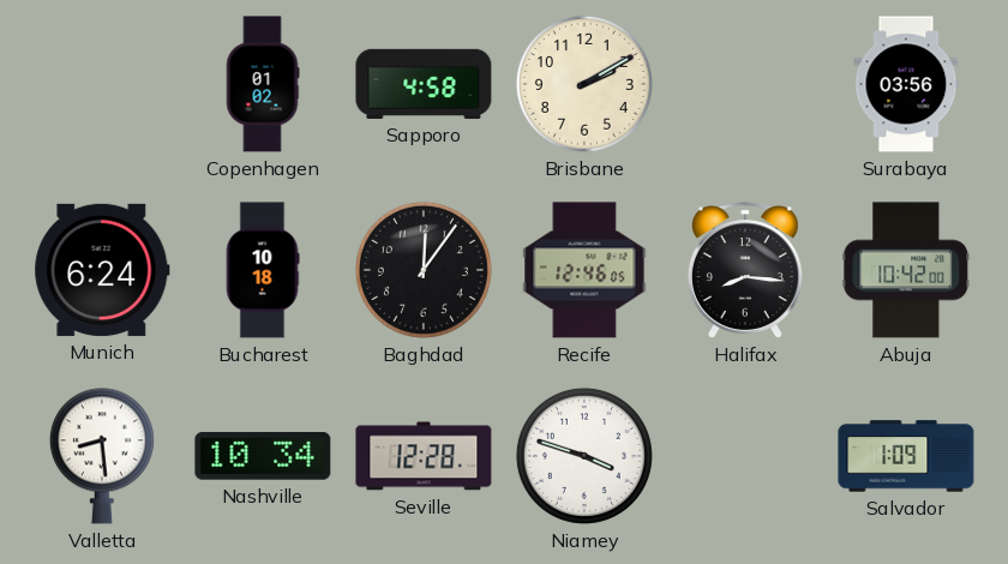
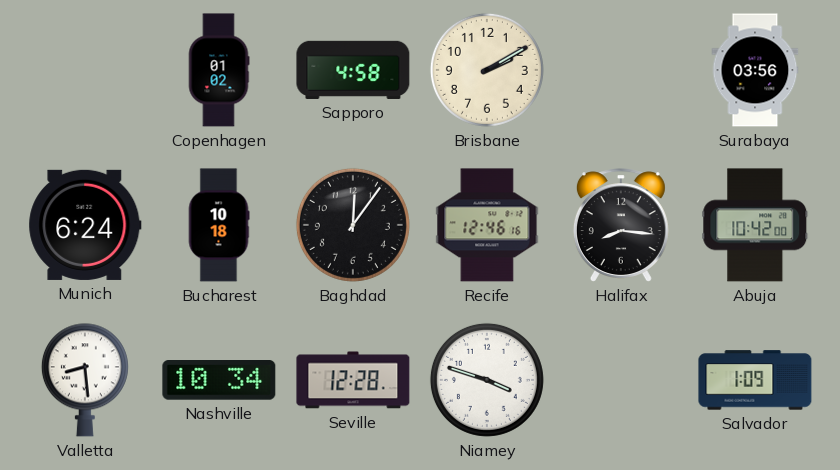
Recife: 12:46:05 -> 12:46:16
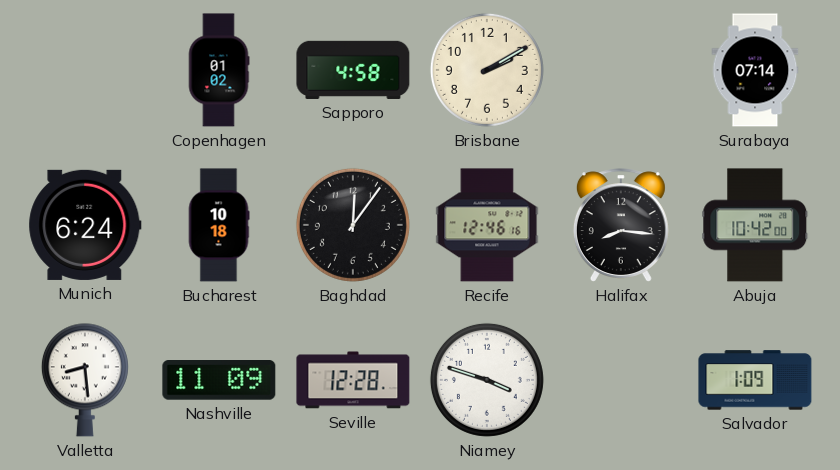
Surabaya: 03:56 -> 07:14
Nashville: 10:34 -> 11:09
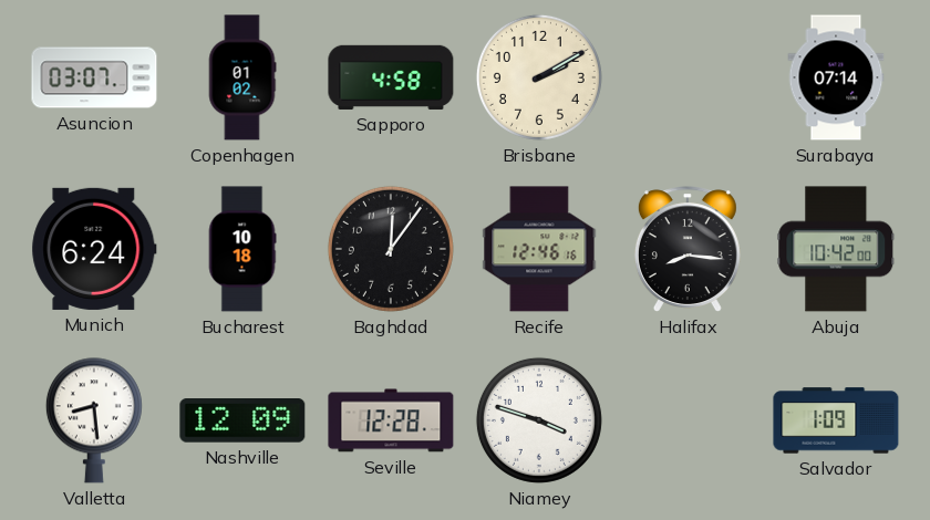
Asuncion: none -> 03:07
Nashville: 11:09 -> 12:09
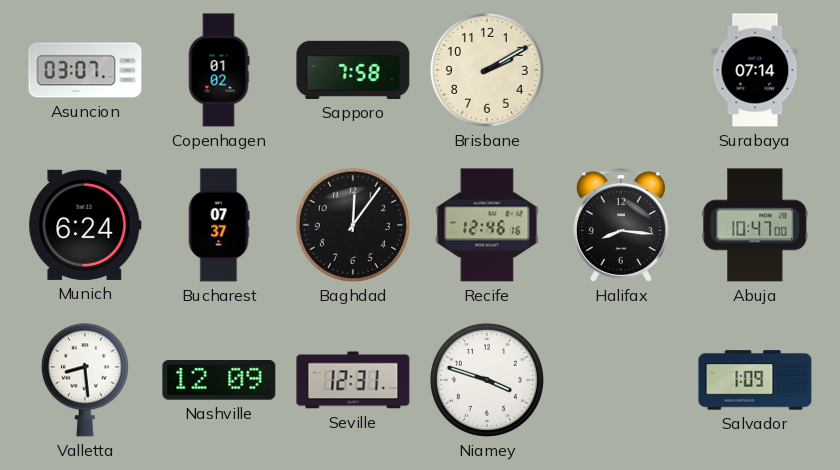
Sapporo: 4:58 -> 7:58
Bucharest: 10:18 -> 07:37
Abuja: 10:42 -> 10:47
Seville: 12:28 -> 12:31
